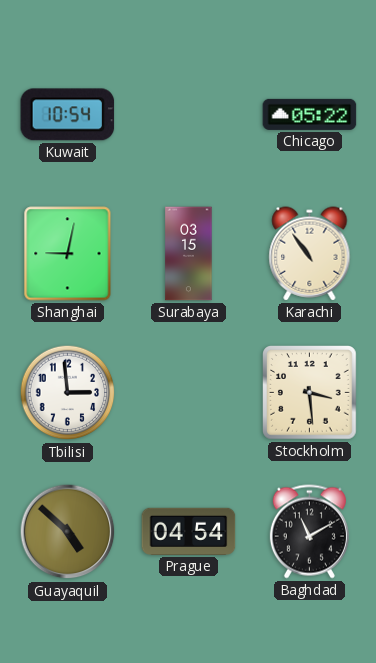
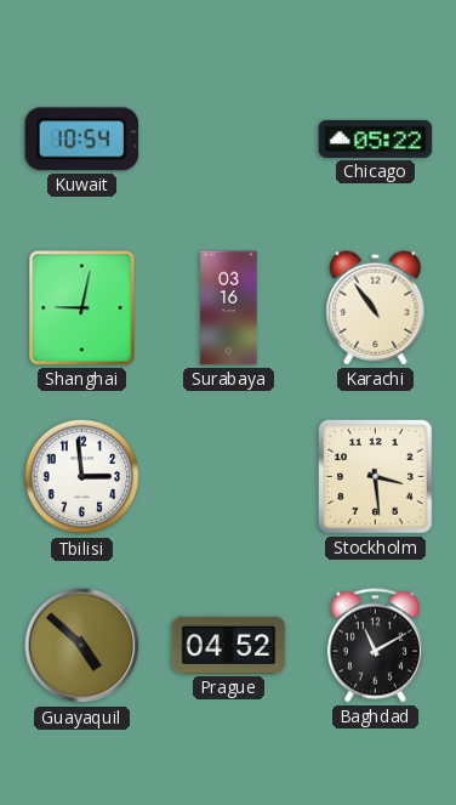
Surabaya: 03:15 -> 03:16
Prague: 04:54 -> 04:52
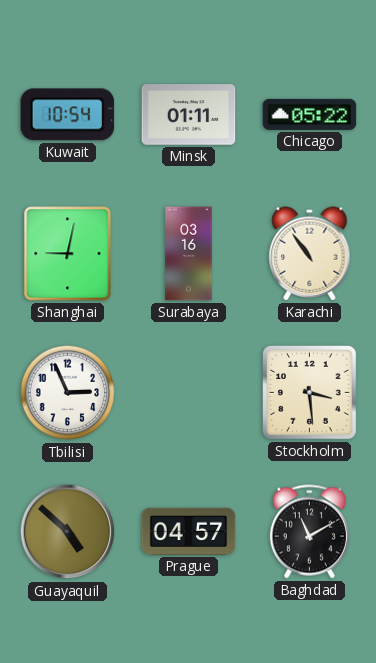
Minsk: none -> 01:11
Tbilisi: 2:59 -> 2:56
Prague: 04:52 -> 04:57
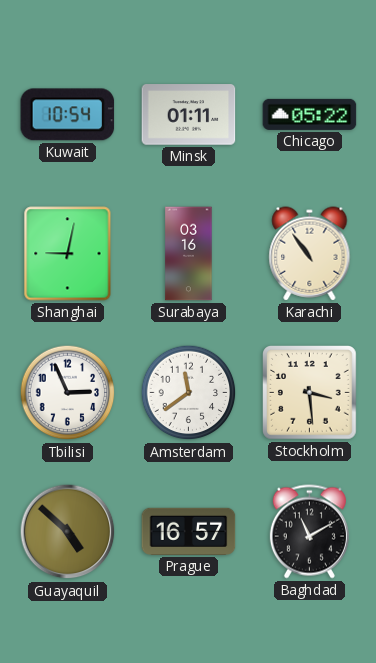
Amsterdam: none -> 11:39
Prague: 04:57 -> 16:57
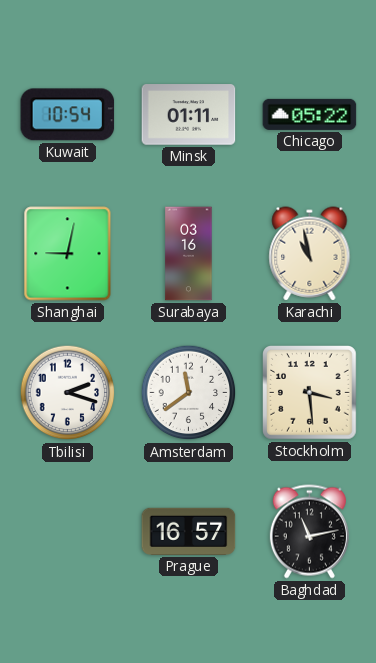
Karachi: 10:54 -> 10:58
Tbilisi: 2:56 -> 2:18
Guayaquil: 4:52 -> none
Baghdad: 11:10 -> 11:13
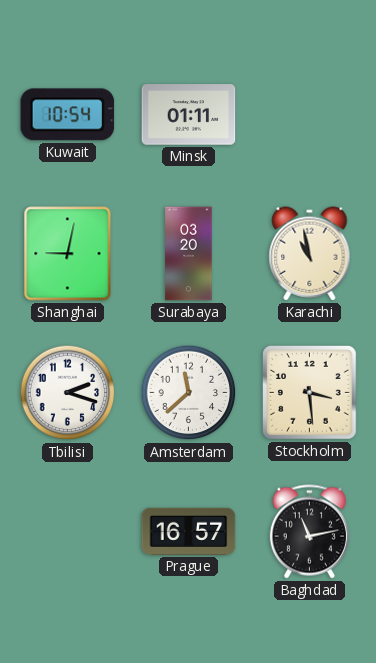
Chicago: 05:22 -> none
Surabaya: 03:16 -> 03:20
Amsterdam: 11:39 -> 11:38
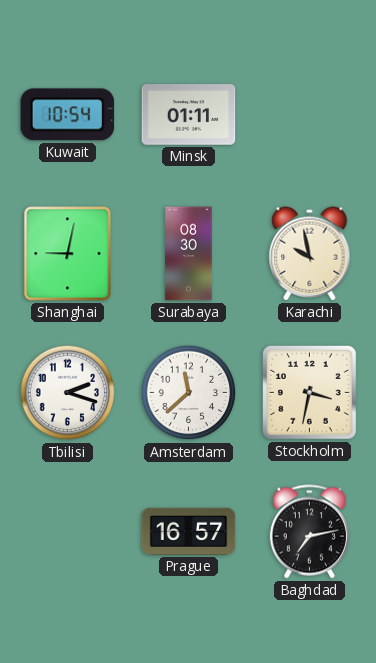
Surabaya: 03:20 -> 08:30
Karachi: 10:58 -> 9:58
Stockholm: 3:29 -> 3:32
Baghdad: 11:13 -> 7:13
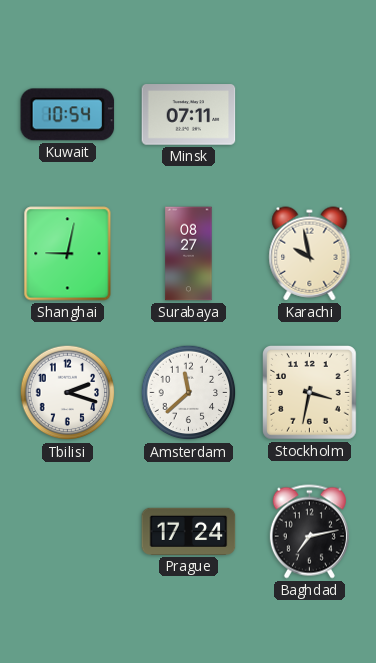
Minsk: 01:11 -> 07:11
Surabaya: 08:30 -> 08:27
Prague: 16:57 -> 17:24
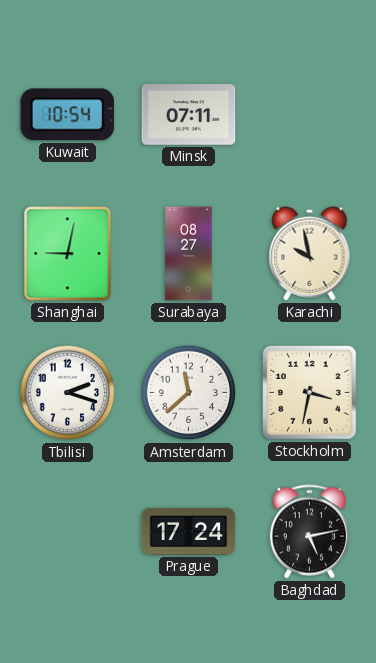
Baghdad: 7:13 -> 5:13
